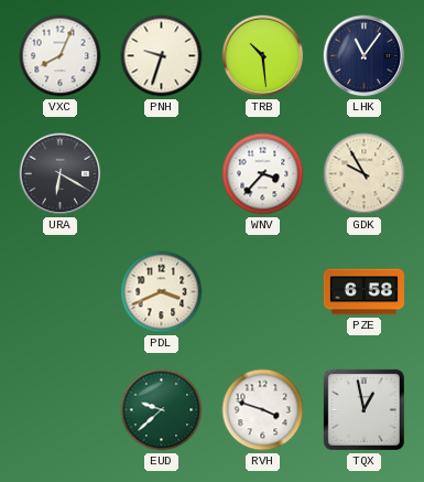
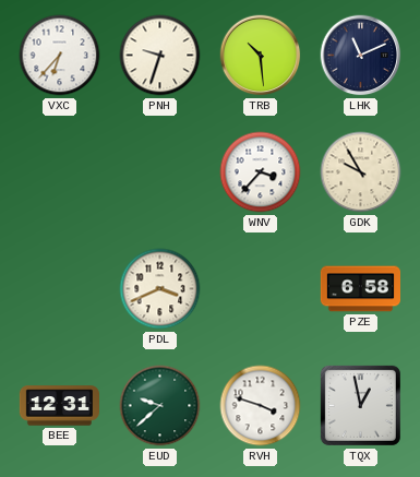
VXC: 8:04 -> 6:37
LHK: 11:06 -> 11:11
URA: 6:20 -> none
BEE: none -> 12:31
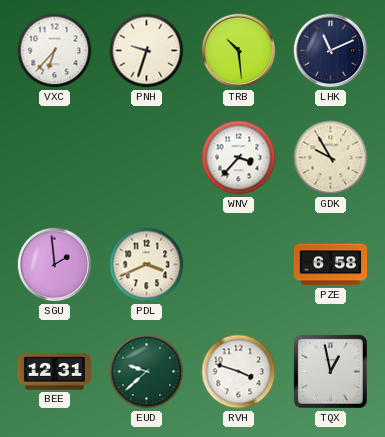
SGU: none -> 1:59
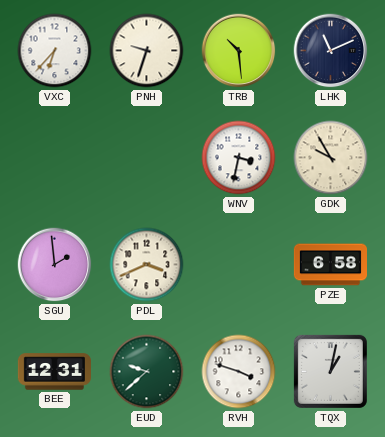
WNV: 3:37 -> 3:32
TQX: 12:58 -> 1:02
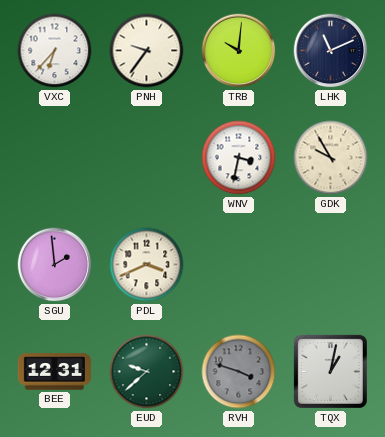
PNH: 9:33 -> 9:36
TRB: 10:29 -> 10:01
PZE: 6:58 -> none
RVH dial: white -> grey
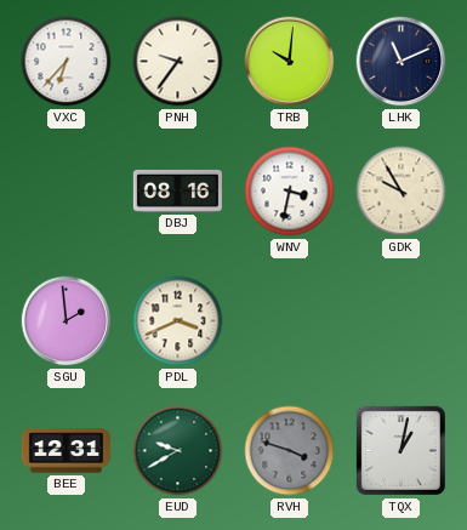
DBJ: none -> 08:16
EUD: 9:38 -> 9:40
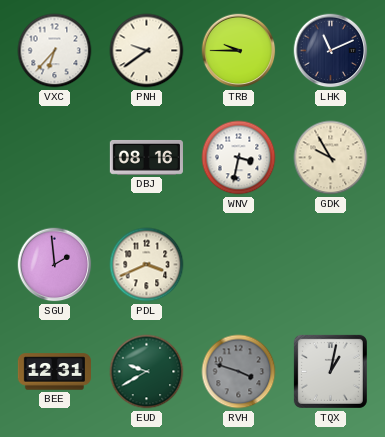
PNH: 9:36 -> 9:39
TRB: 10:01 -> 9:45
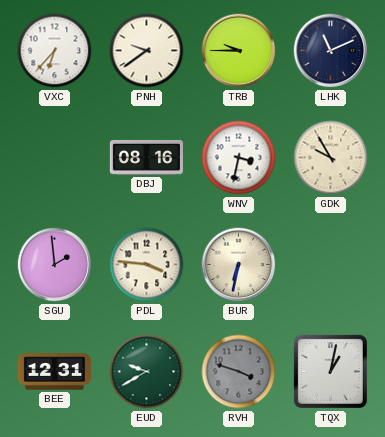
PDL: 3:41 -> 3:46
BUR: none -> 6:32
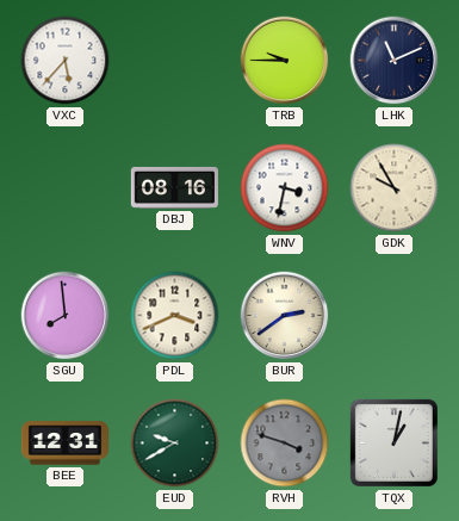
VXC: 6:37 -> 5:37
PNH: 9:39 -> none
SGU: 1:59 -> 7:59
PDL: 3:46 -> 3:41
BUR: 6:32 -> 2:39
